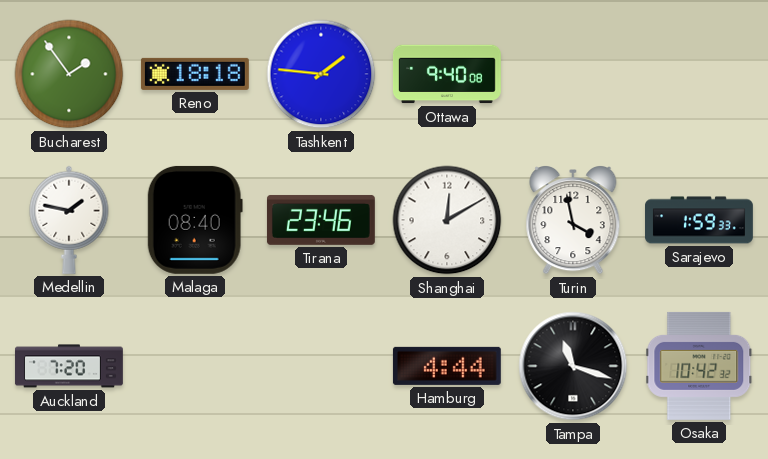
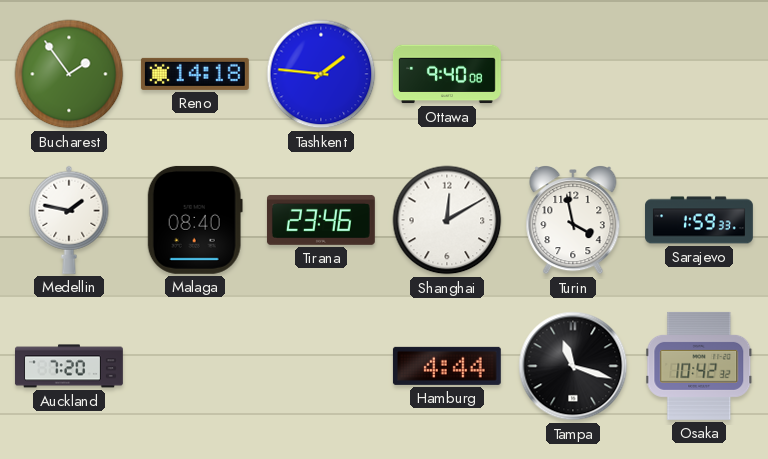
Reno: 18:18 -> 14:18
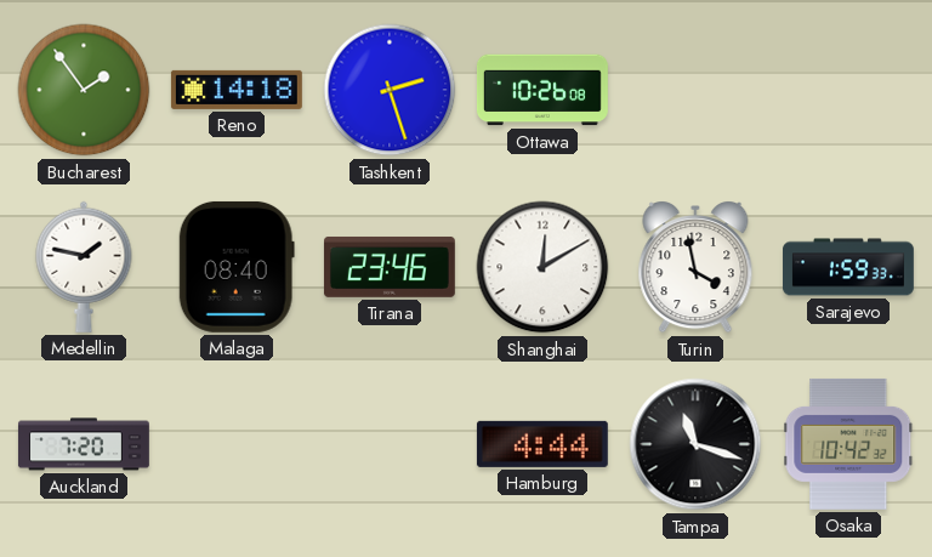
Tashkent: 1:46 -> 2:27
Ottawa: 9:40 -> 10:26
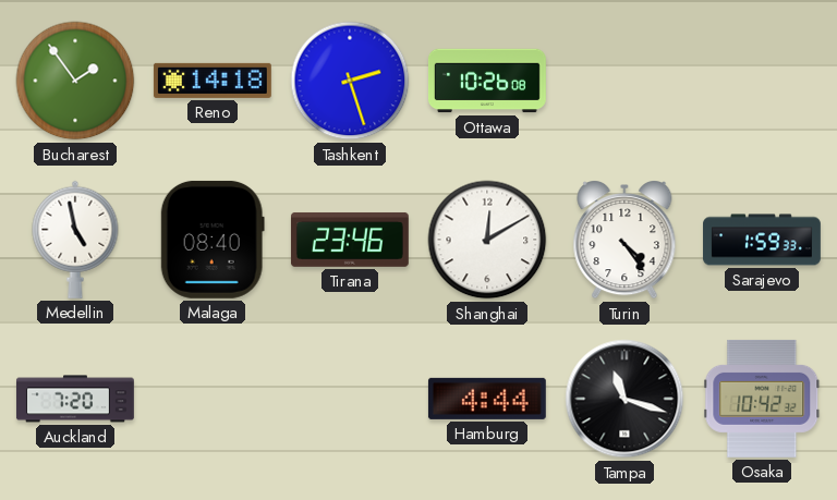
Medellin: 1:47 -> 4:58
Turin: 3:58 -> 4:24
